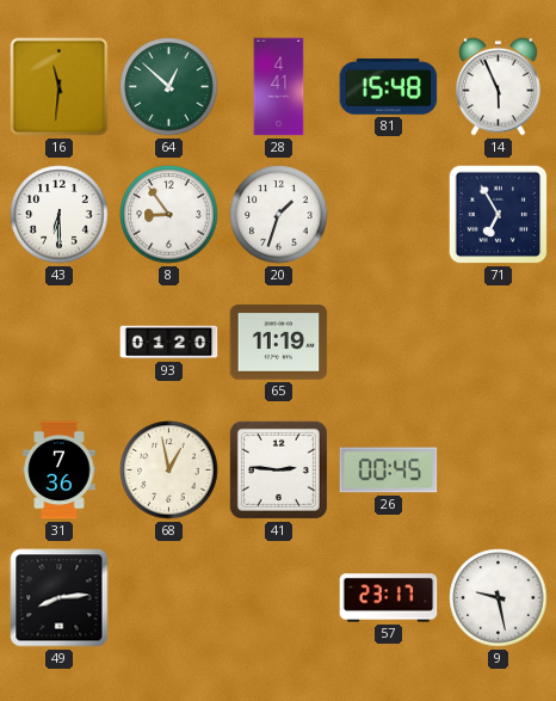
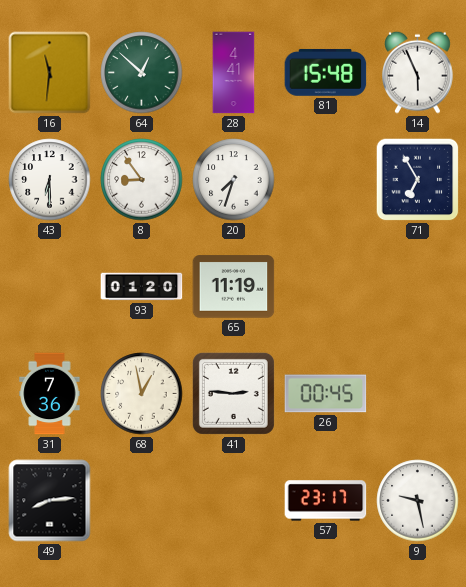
20: 1:33 -> 7:33
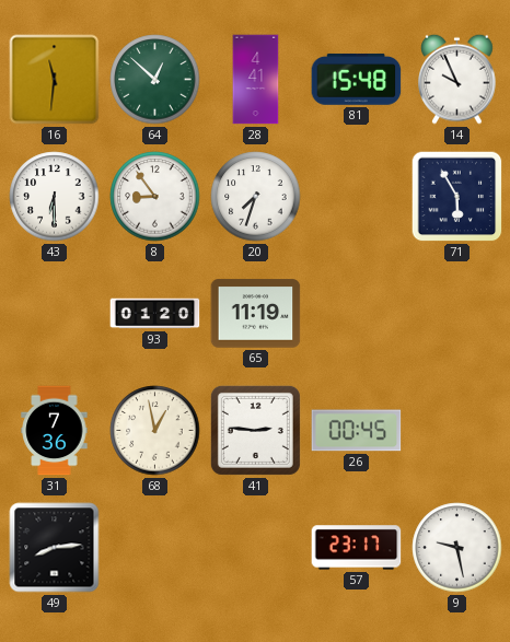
14: 5:56 -> 9:56
71: 6:55 -> 5:55
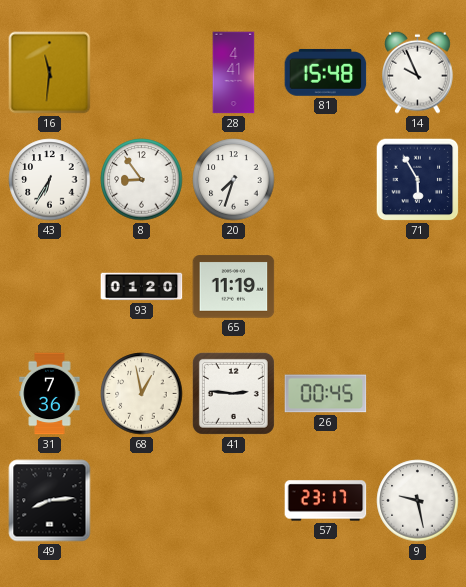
64: 12:52 -> none
43: 6:30 -> 6:35
